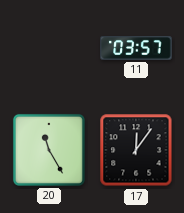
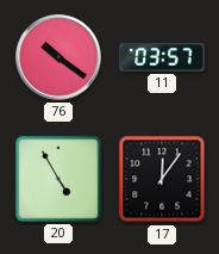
76: none -> 10:21
20: 11:25 -> 4:55
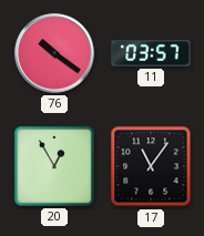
20: 4:55 -> 12:55
17: 12:06 -> 11:06
